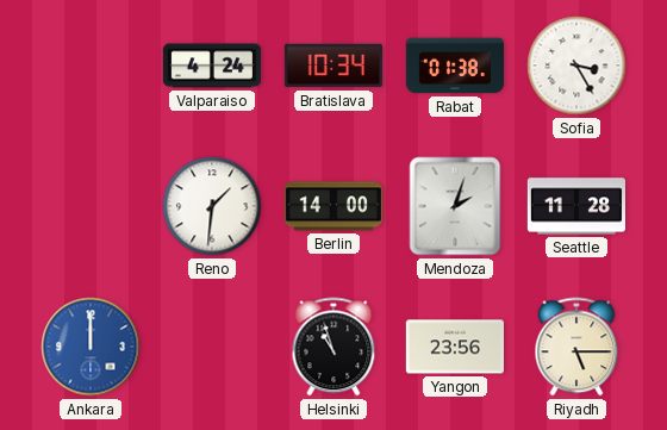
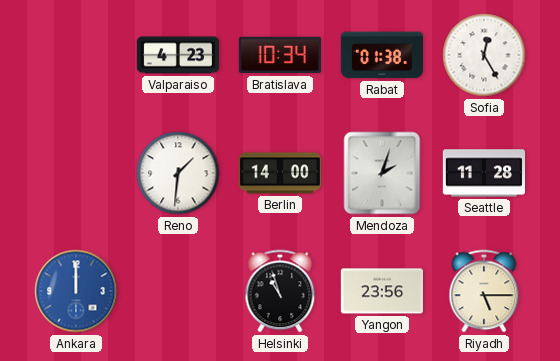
Valparaiso: 4:24 -> 4:23
Sofia: 3:25 -> 12:25
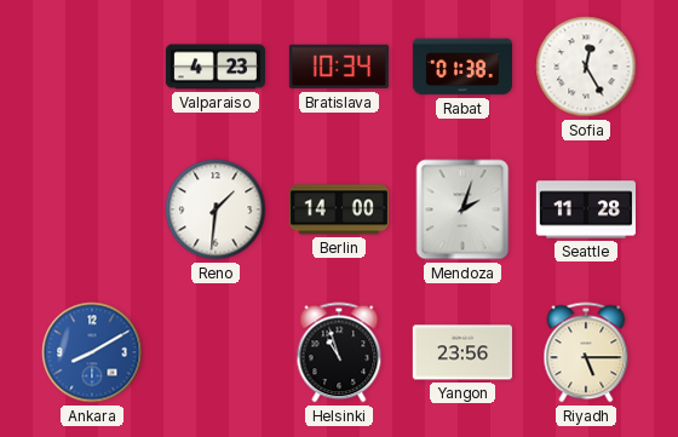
Ankara: 12:00 -> 8:10
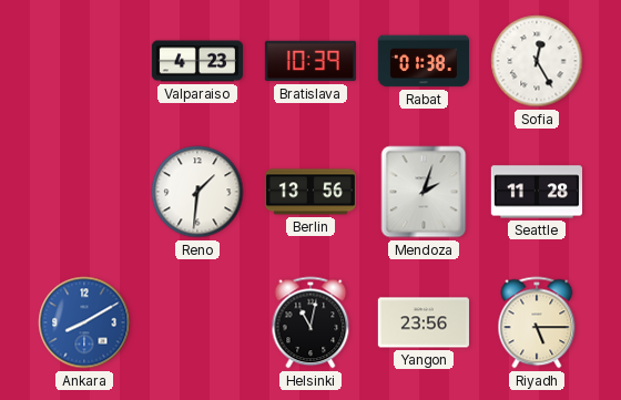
Bratislava: 10:34 -> 10:39
Berlin: 14:00 -> 13:56
Helsinki: 10:57 -> 11:02
